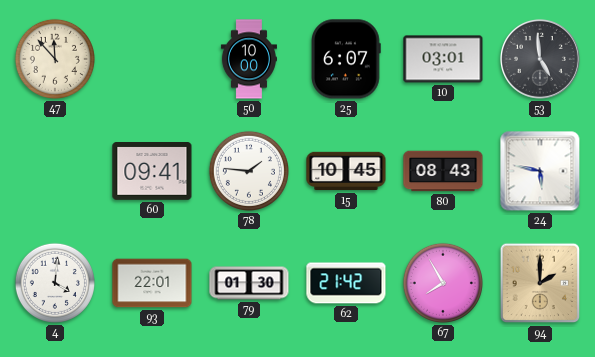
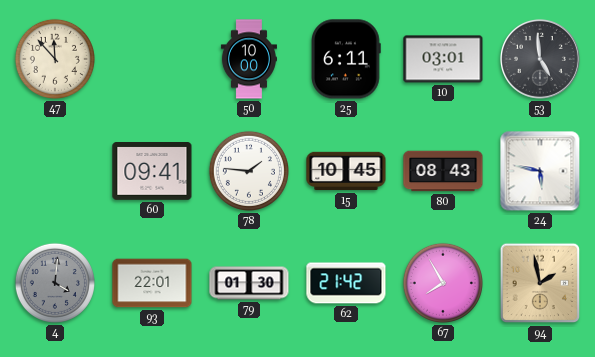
25: 6:07 -> 6:11
4 dial: white -> grey
94: 2:00 -> 1:58
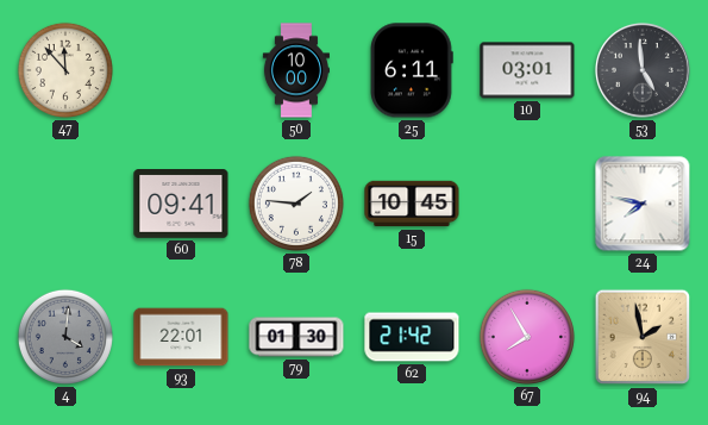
80: 08:43 -> none
24: 5:47 -> 7:47
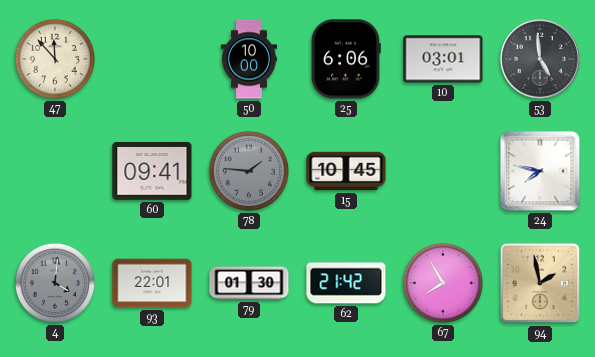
25: 6:11 -> 6:06
78 dial: white -> grey
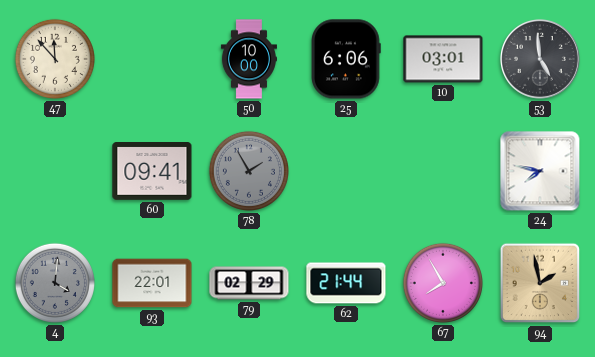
78: 1:46 -> 1:55
15: 10:45 -> none
79: 01:30 -> 02:29
62: 21:42 -> 21:44
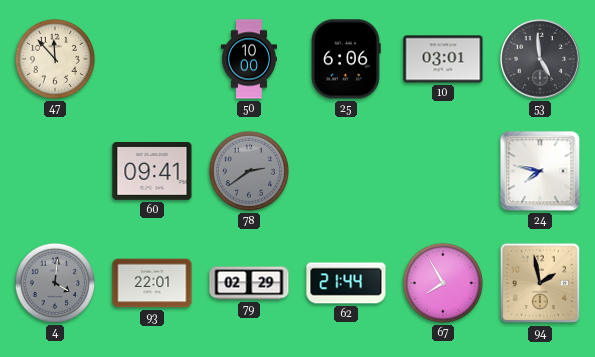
78: 1:55 -> 2:39
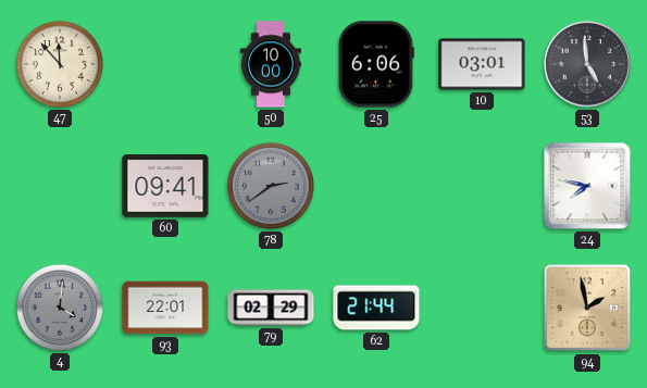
67: 7:55 -> none
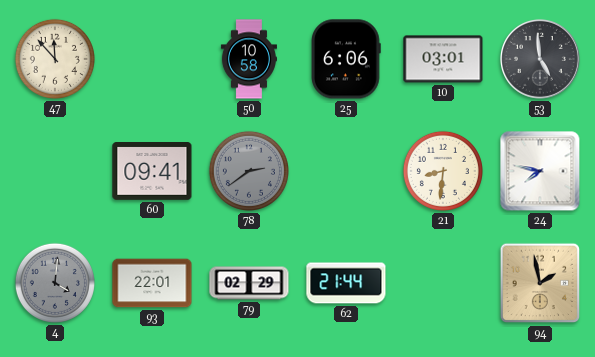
50: 10:00 -> 10:58
21: none -> 8:31
